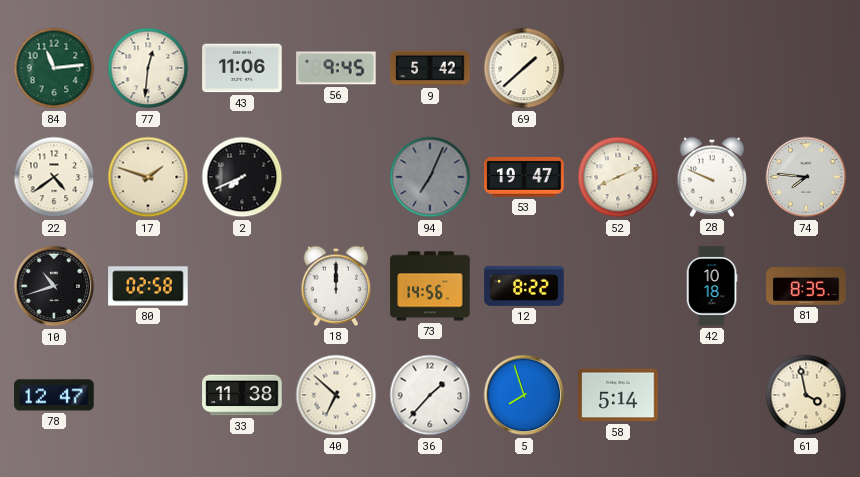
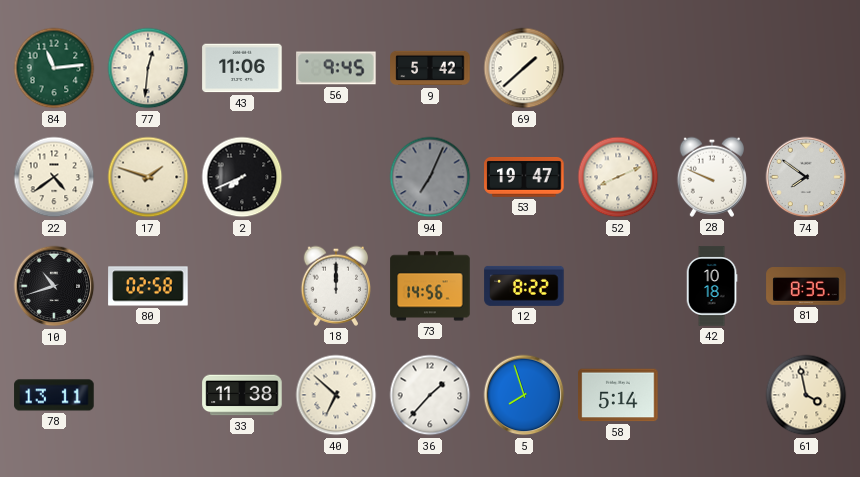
74: 7:46 -> 7:51
78: 12:47 -> 13:11
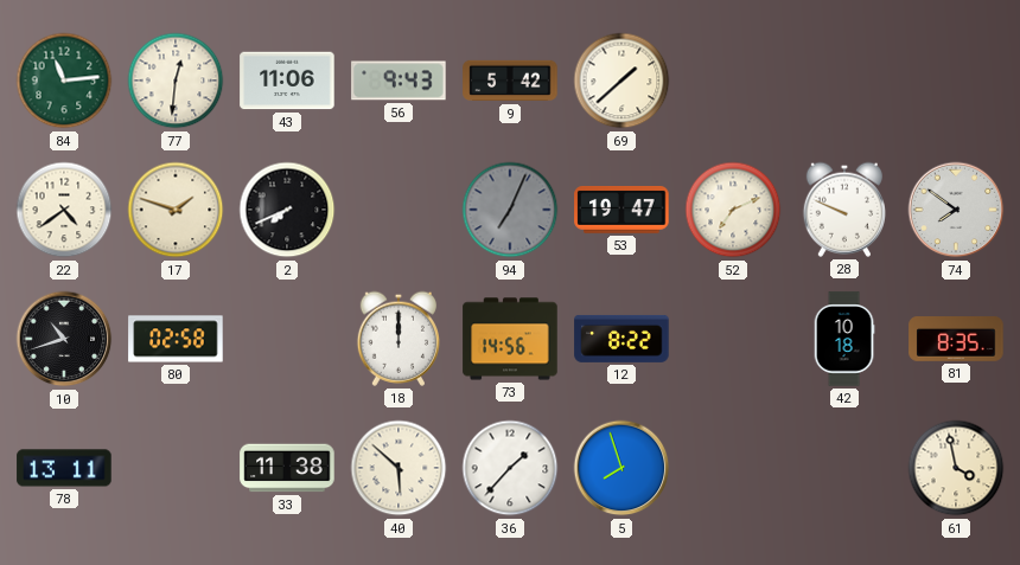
56: 9:45 -> 9:43
52: 8:11 -> 7:11
40: 6:52 -> 5:52
58: 5:14 -> none
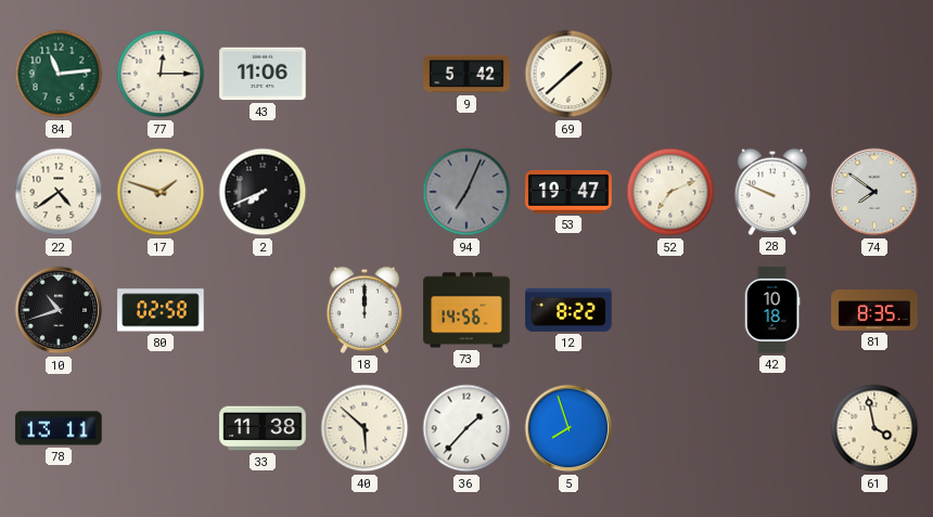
77: 12:31 -> 12:15
56: 9:43 -> none
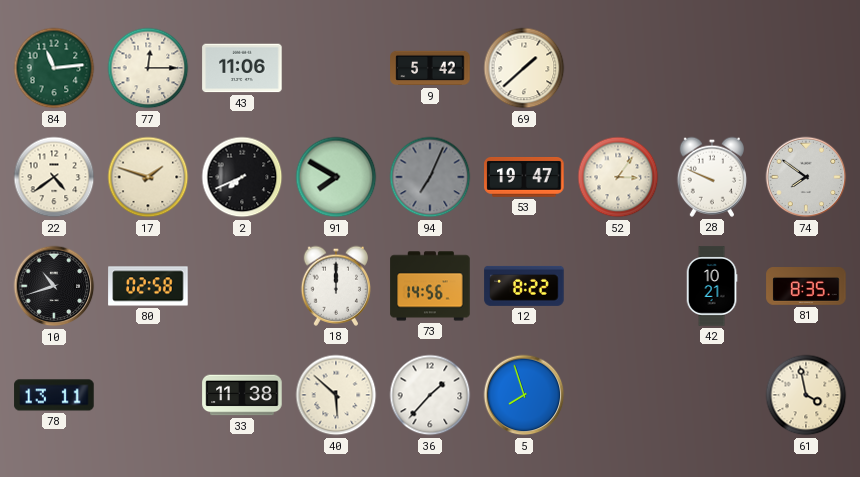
91: none -> 7:50
52: 7:11 -> 3:06
42: 10:18 -> 10:21
